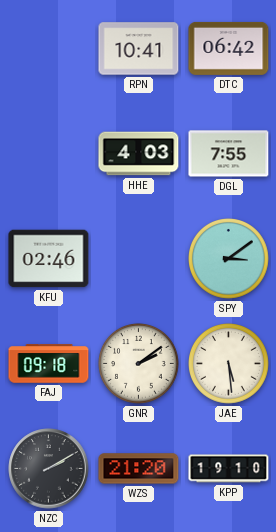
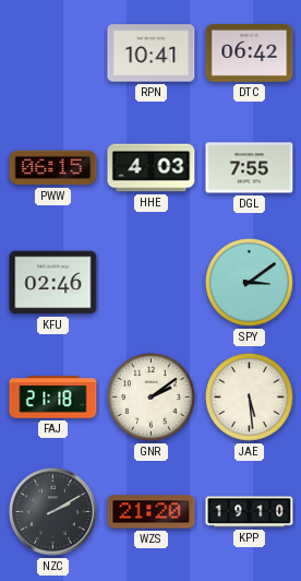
PWW: none -> 06:15
FAJ: 09:18 -> 21:18
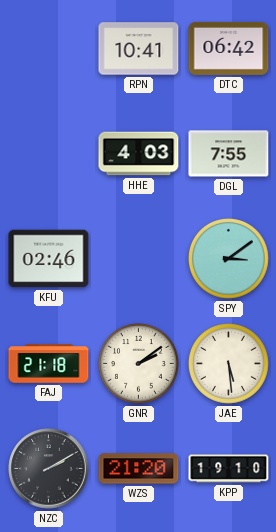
PWW: 06:15 -> none
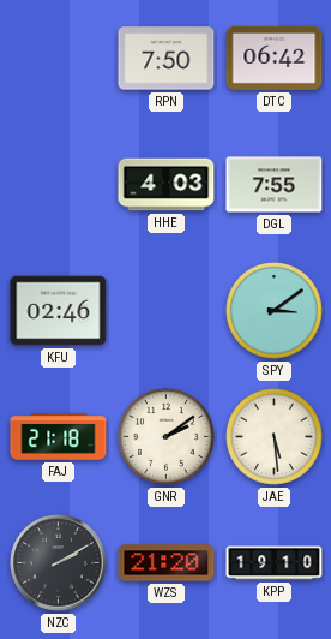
RPN: 10:41 -> 7:50
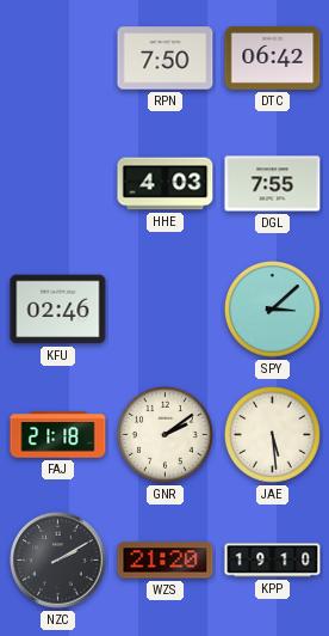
SPY: 3:09 -> 3:08
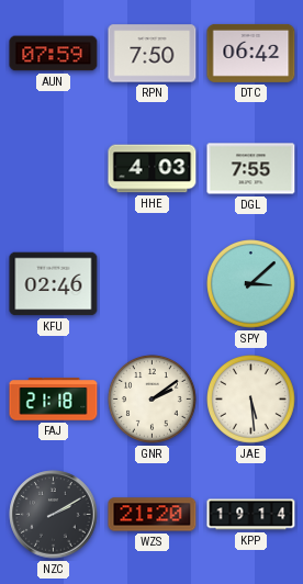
AUN: none -> 07:59
KPP: 19:10 -> 19:14
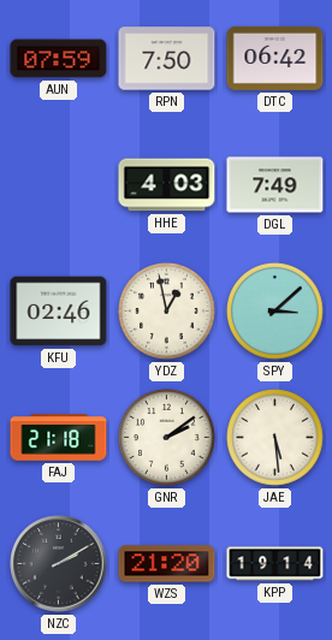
DGL: 7:55 -> 7:49
YDZ: none -> 12:58
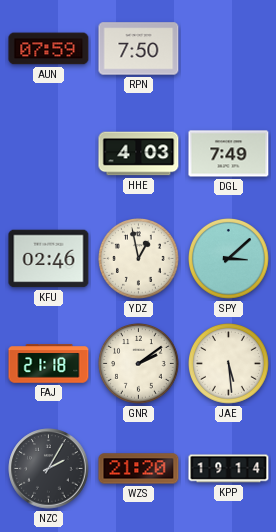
DTC: 06:42 -> none
NZC: 2:10 -> 2:05
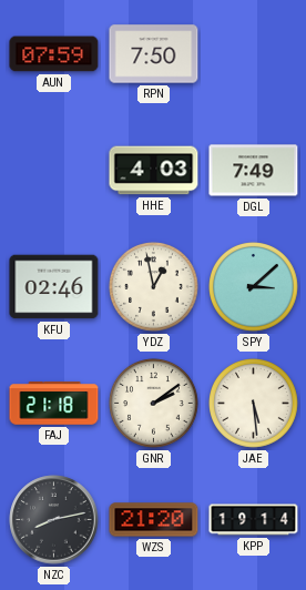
NZC: 2:05 -> 8:13
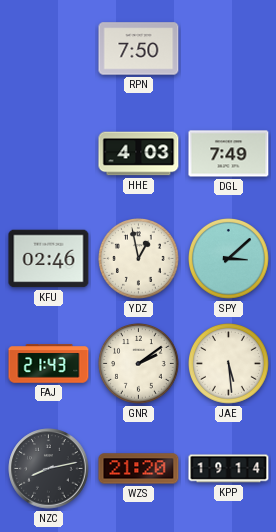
AUN: 07:59 -> none
FAJ: 21:18 -> 21:43
